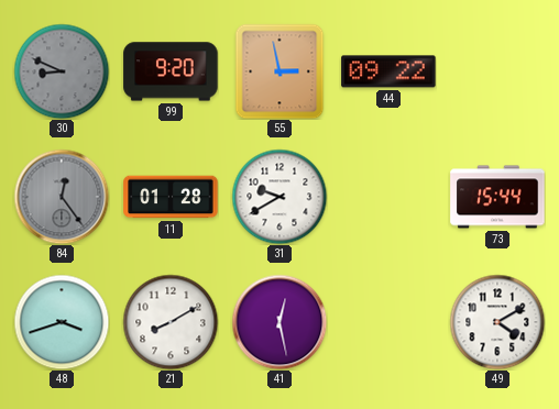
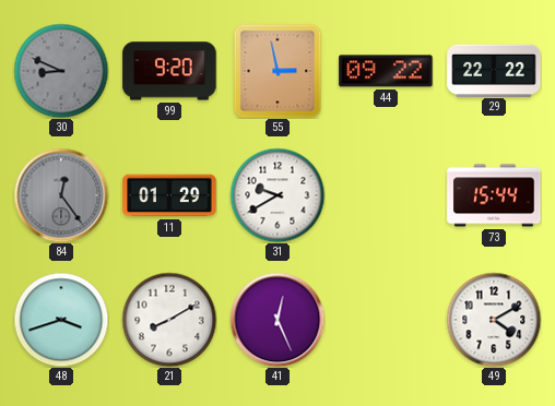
29: none -> 22:22
11: 01:28 -> 01:29
41: 12:28 -> 12:26
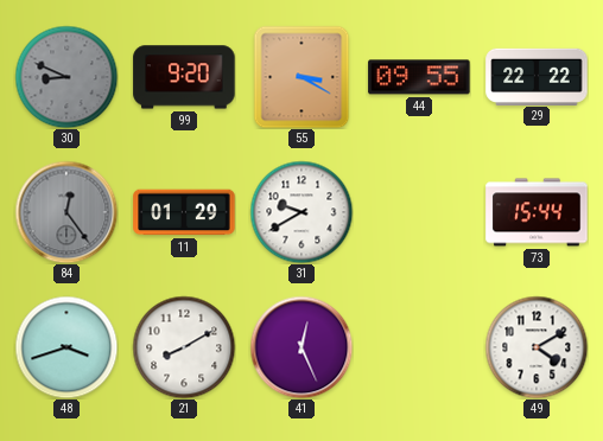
55: 2:58 -> 3:20
44: 09:22 -> 09:55
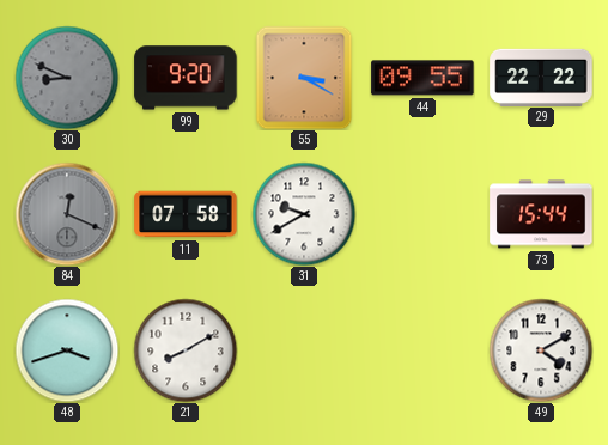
84: 12:24 -> 12:19
11: 01:29 -> 07:58
41: 12:26 -> none
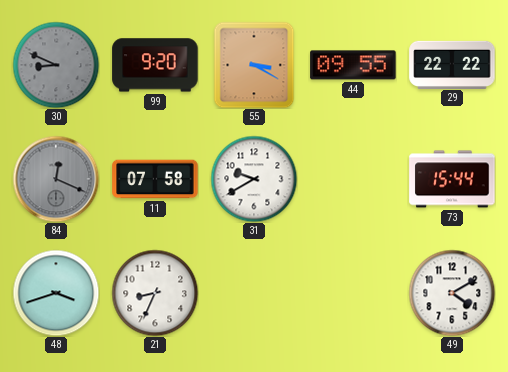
21: 8:10 -> 8:34
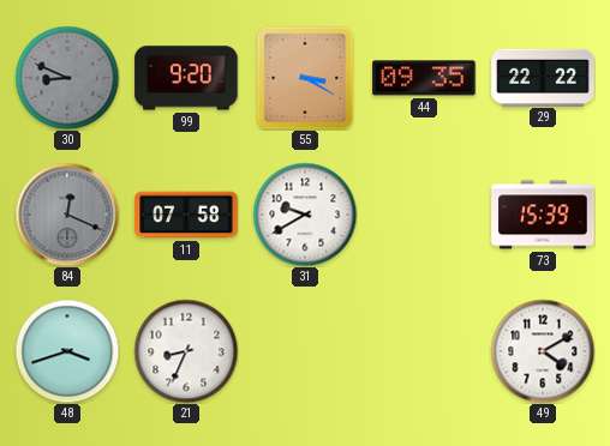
44: 09:55 -> 09:35
73: 15:44 -> 15:39
